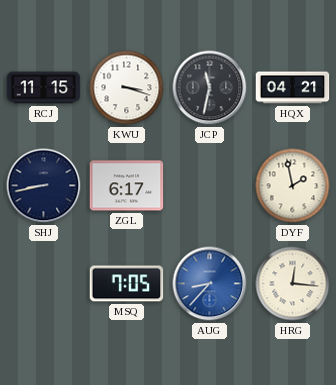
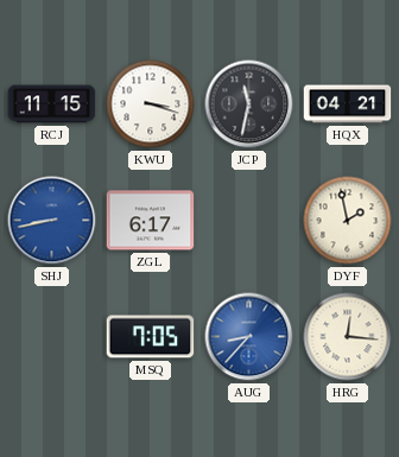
SHJ dial: navy -> blue
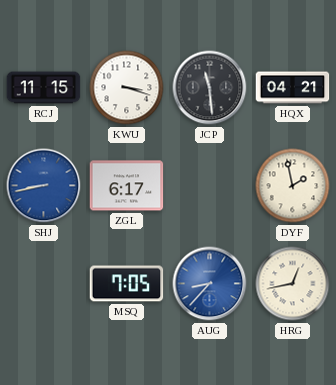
JCP: 11:32 -> 11:29
HRG: 12:16 -> 12:43
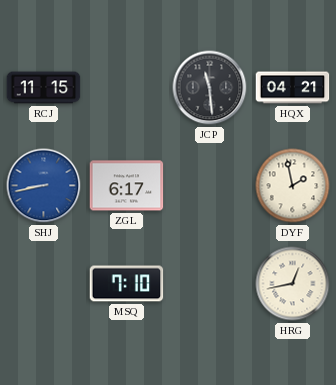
KWU: 3:18 -> none
MSQ: 7:05 -> 7:10
AUG: 8:37 -> none
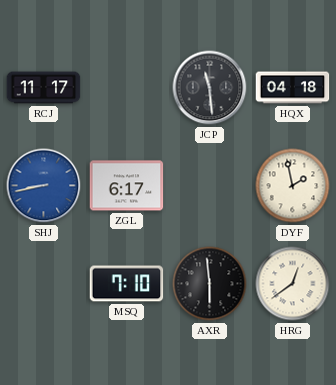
RCJ: 11:15 -> 11:17
HQX: 04:21 -> 04:18
AXR: none -> 5:59
HRG: 12:43 -> 12:39
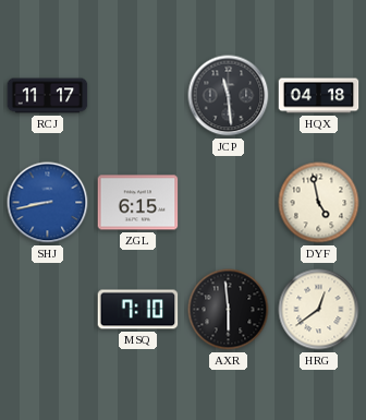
ZGL: 6:17 -> 6:15
DYF: 1:58 -> 4:58
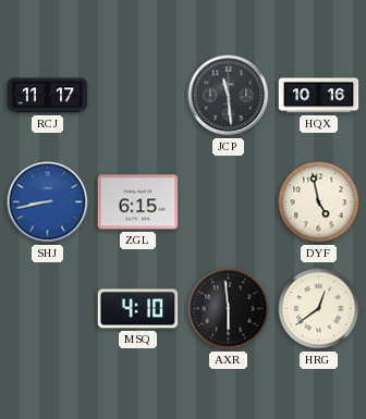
HQX: 04:18 -> 10:16
MSQ: 7:10 -> 4:10
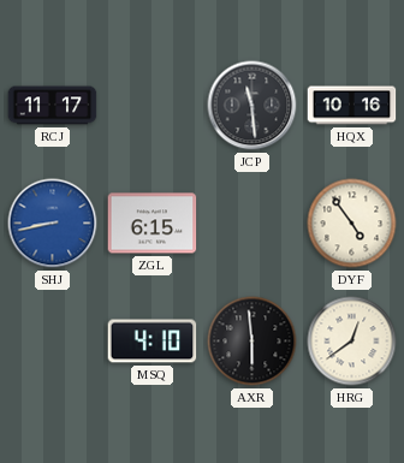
DYF: 4:58 -> 4:54
